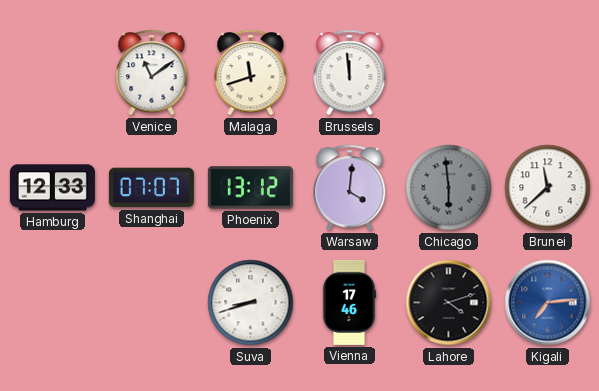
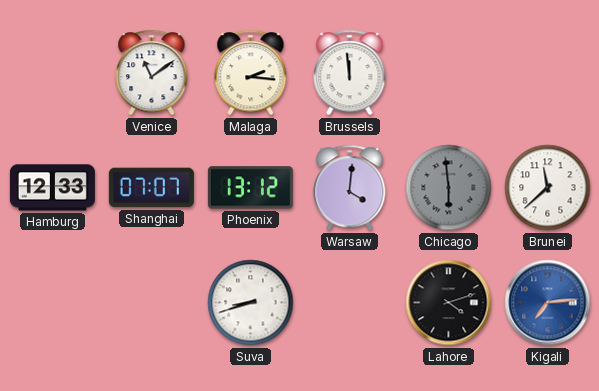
Malaga: 11:42 -> 2:16
Vienna: 17:46 -> none
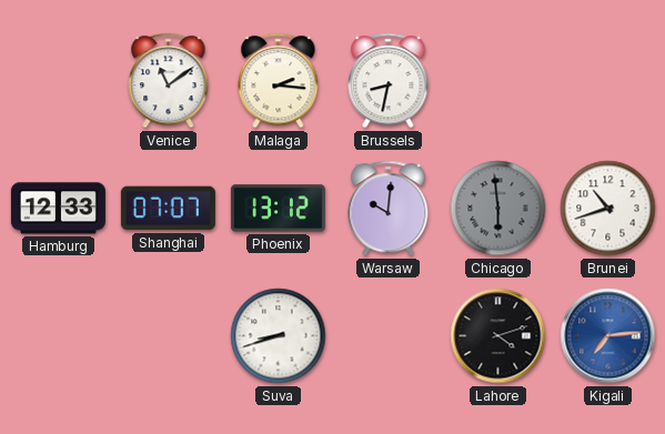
Brussels: 11:59 -> 8:32
Warsaw: 4:01 -> 10:01
Brunei: 11:38 -> 10:42
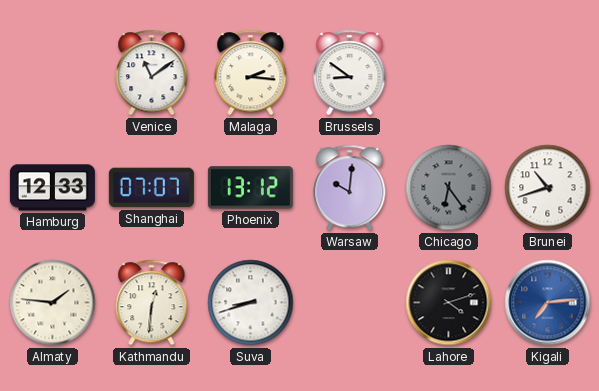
Brussels: 8:32 -> 8:51
Chicago: 5:59 -> 6:24
Almaty: none -> 1:46
Kathmandu: none -> 12:31
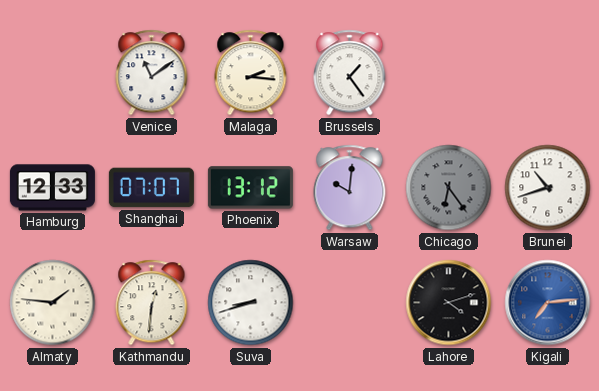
Brussels: 8:51 -> 1:24
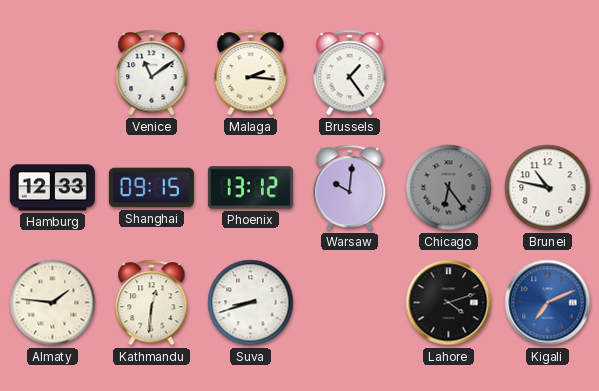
Shanghai: 07:07 -> 09:15
Brunei: 10:42 -> 10:47
Kigali: 7:14 -> 7:11
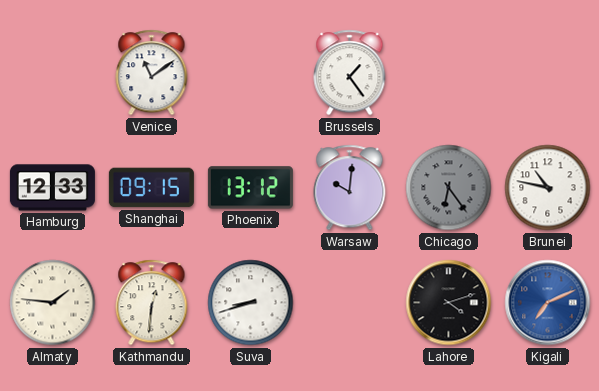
Malaga: 2:16 -> none
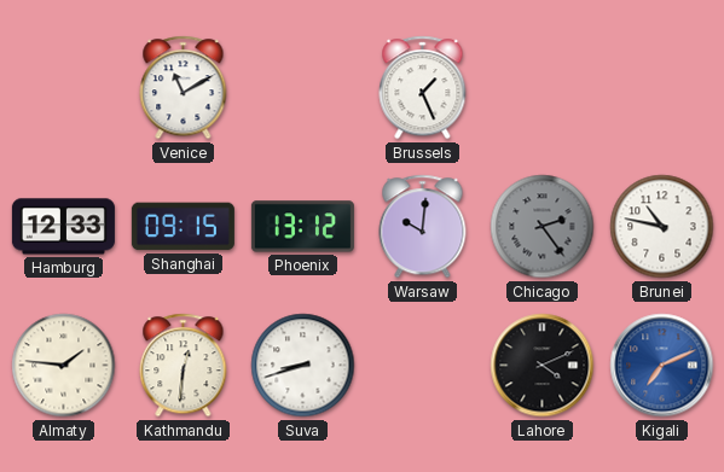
Venice: 11:09 -> 11:10
Brussels: 1:24 -> 1:26
Chicago: 6:24 -> 2:24
Lahore: 4:12 -> 4:11
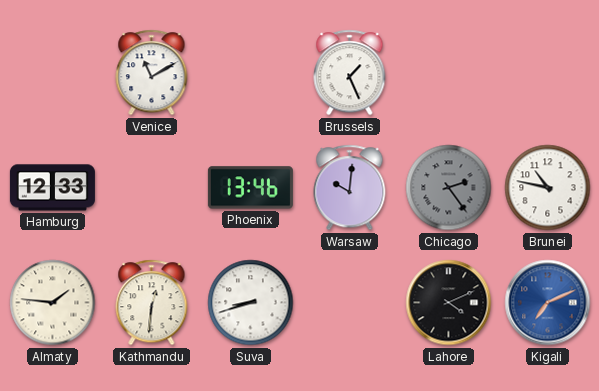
Shanghai: 09:15 -> none
Phoenix: 13:12 -> 13:46
